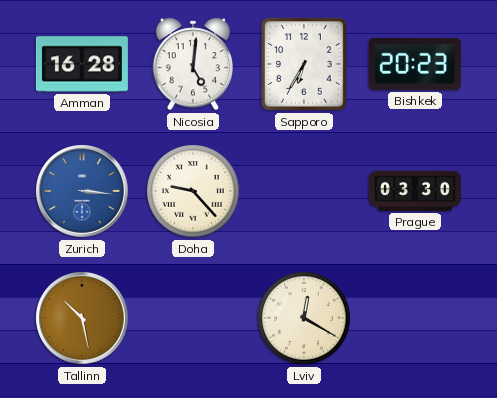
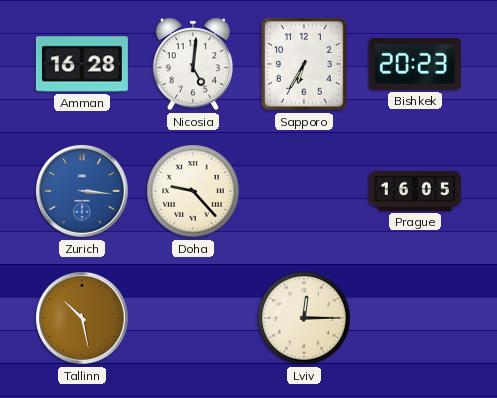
Prague: 03:30 -> 16:05
Lviv: 12:20 -> 12:15
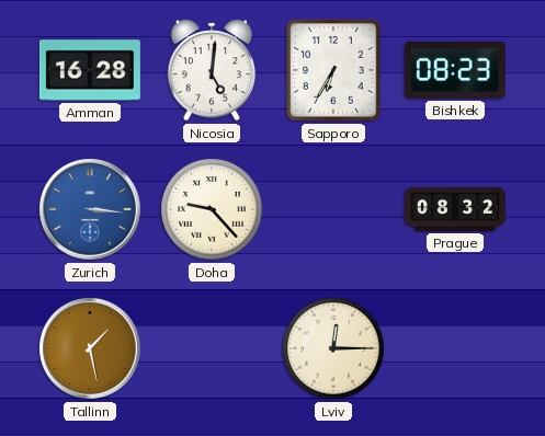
Bishkek: 20:23 -> 08:23
Prague: 16:05 -> 08:32
Tallinn: 10:28 -> 1:28
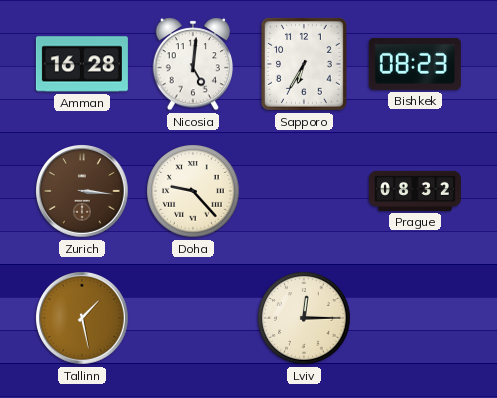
Zurich dial: blue -> brown
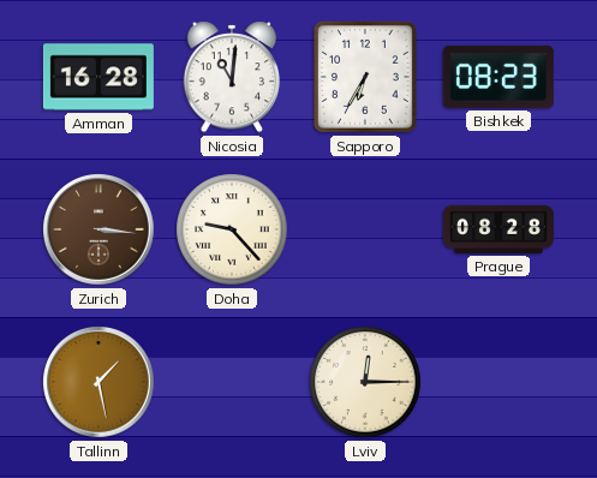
Nicosia: 5:01 -> 11:01
Prague: 08:32 -> 08:28
